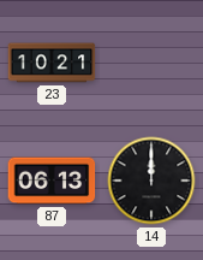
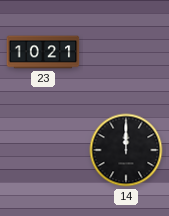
87: 06:13 -> none
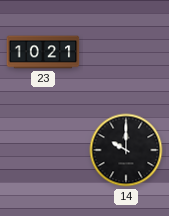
14: 12:00 -> 10:00
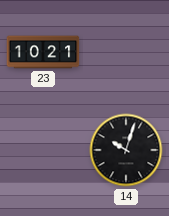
14: 10:00 -> 10:03
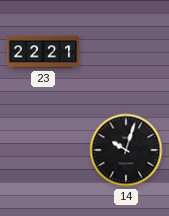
23: 10:21 -> 22:21
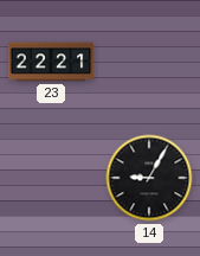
14: 10:03 -> 9:05
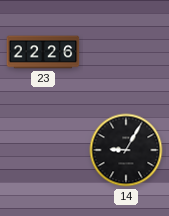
23: 22:21 -> 22:26
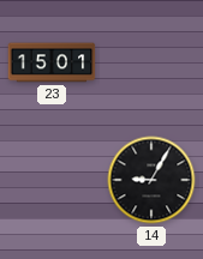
23: 22:26 -> 15:01
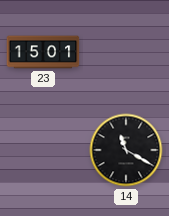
14: 9:05 -> 11:20
